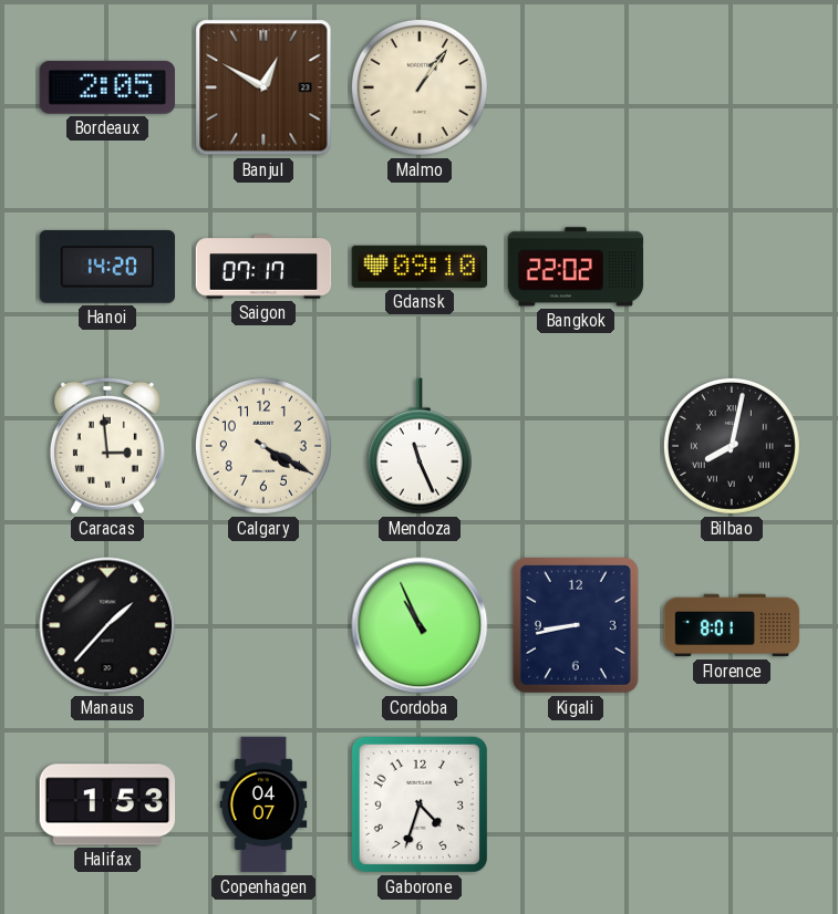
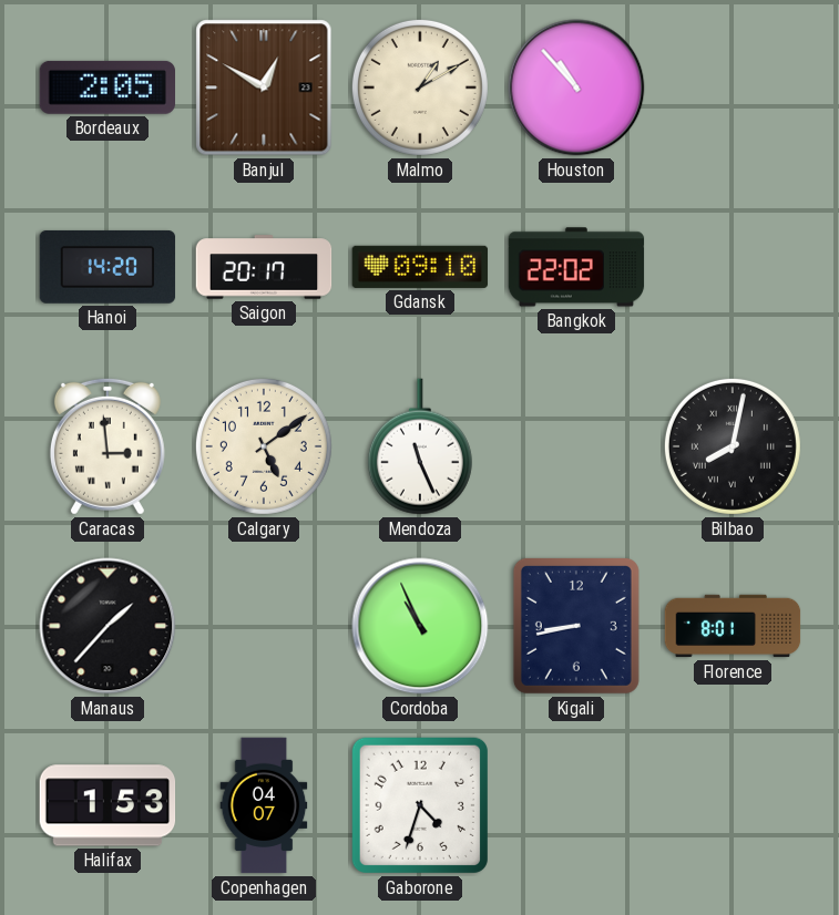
Malmo: 1:06 -> 1:10
Houston: none -> 10:53
Saigon: 07:17 -> 20:17
Calgary: 4:20 -> 5:09
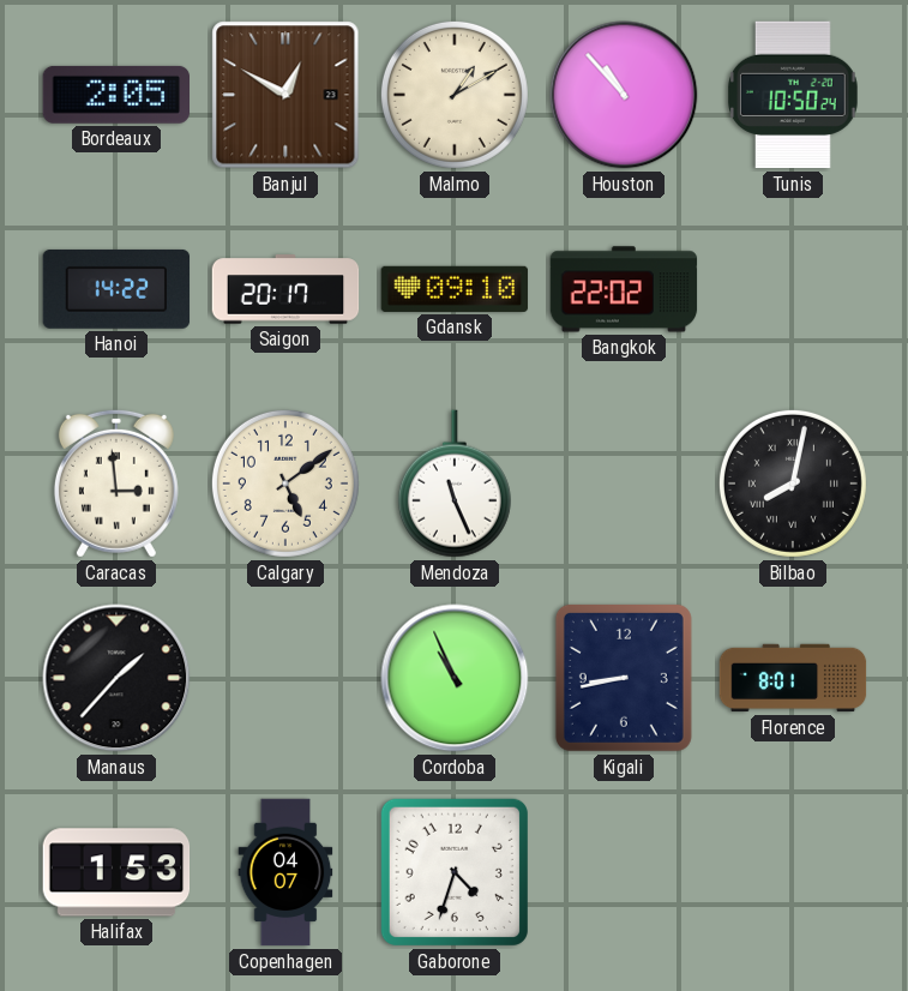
Tunis: none -> 10:50
Hanoi: 14:20 -> 14:22
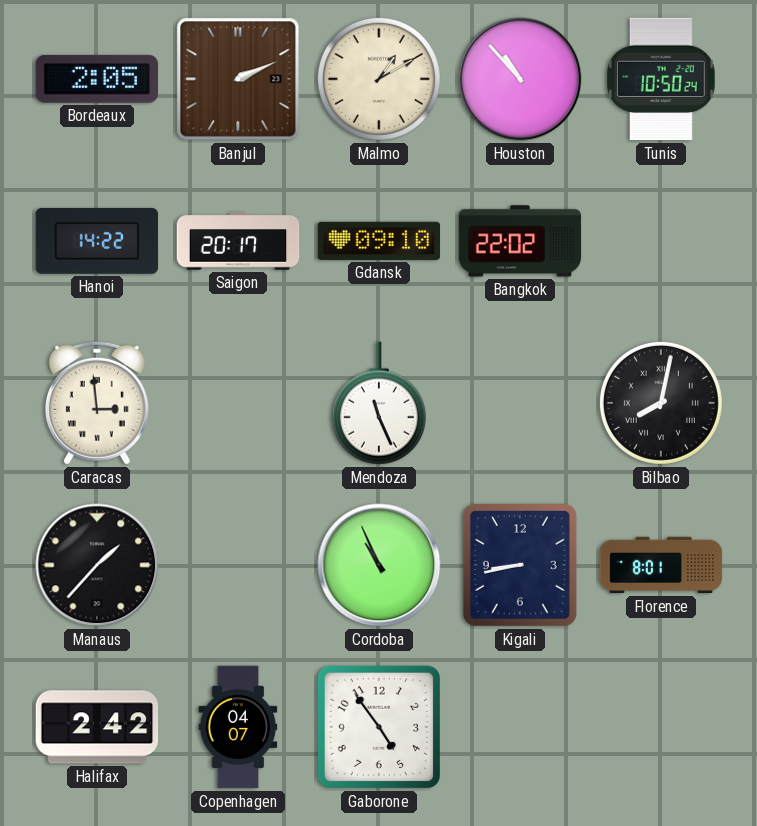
Banjul: 12:50 -> 2:11
Calgary: 5:09 -> none
Halifax: 1:53 -> 2:42
Gaborone: 4:33 -> 4:54
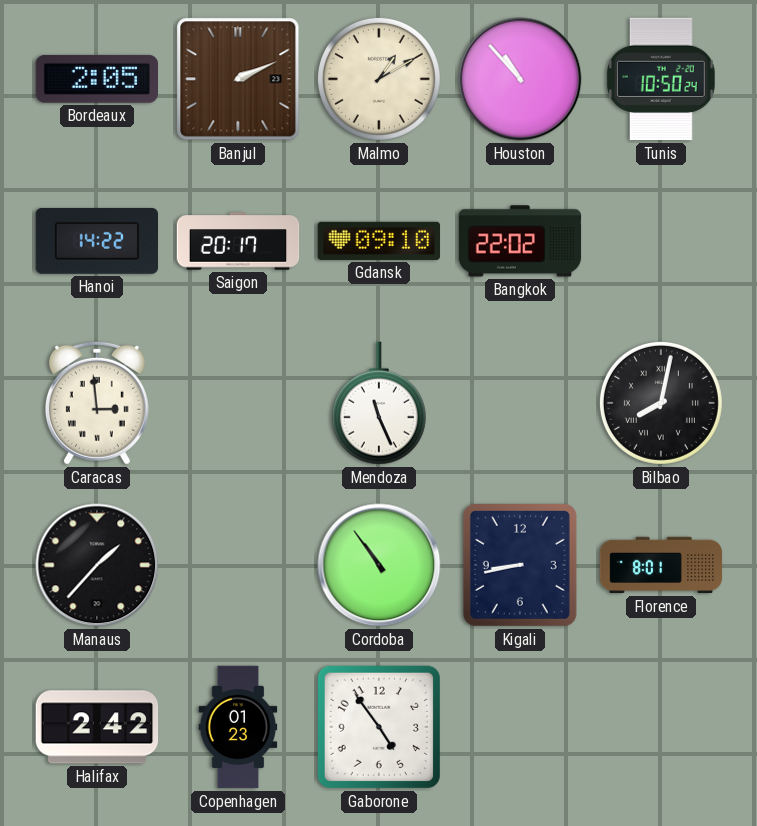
Cordoba: 10:56 -> 10:54
Copenhagen: 04:07 -> 01:23
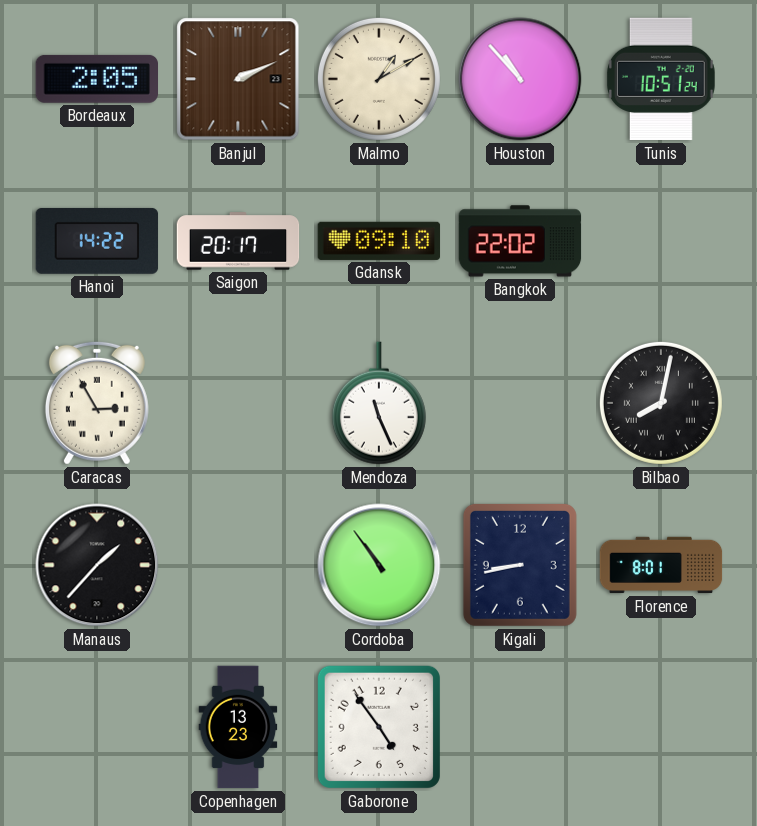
Tunis: 10:50 -> 10:51
Caracas: 2:59 -> 2:55
Halifax: 2:42 -> none
Copenhagen: 01:23 -> 13:23
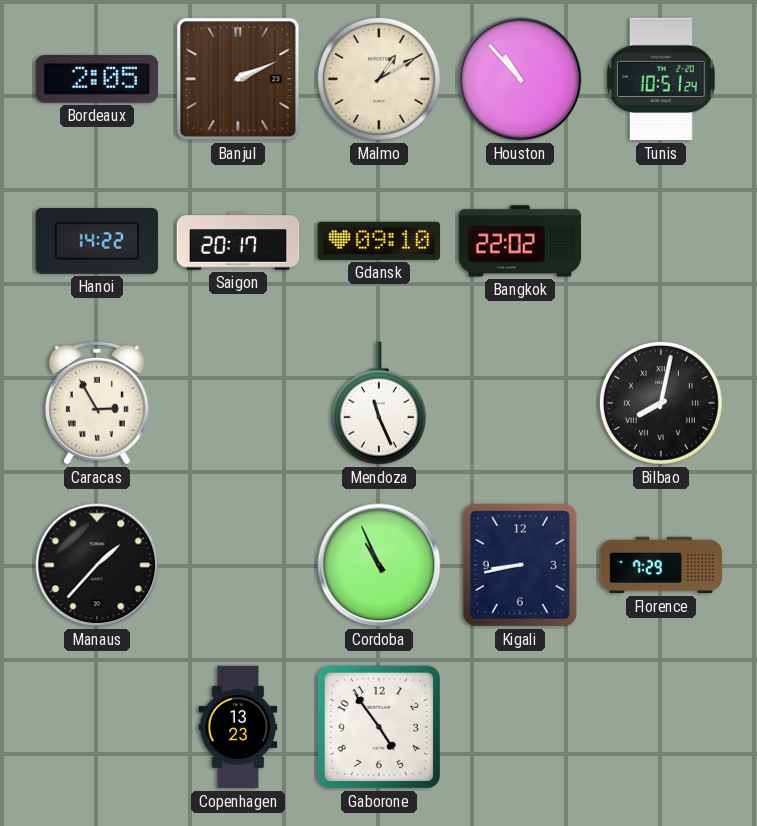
Cordoba: 10:54 -> 10:56
Florence: 8:01 -> 7:29
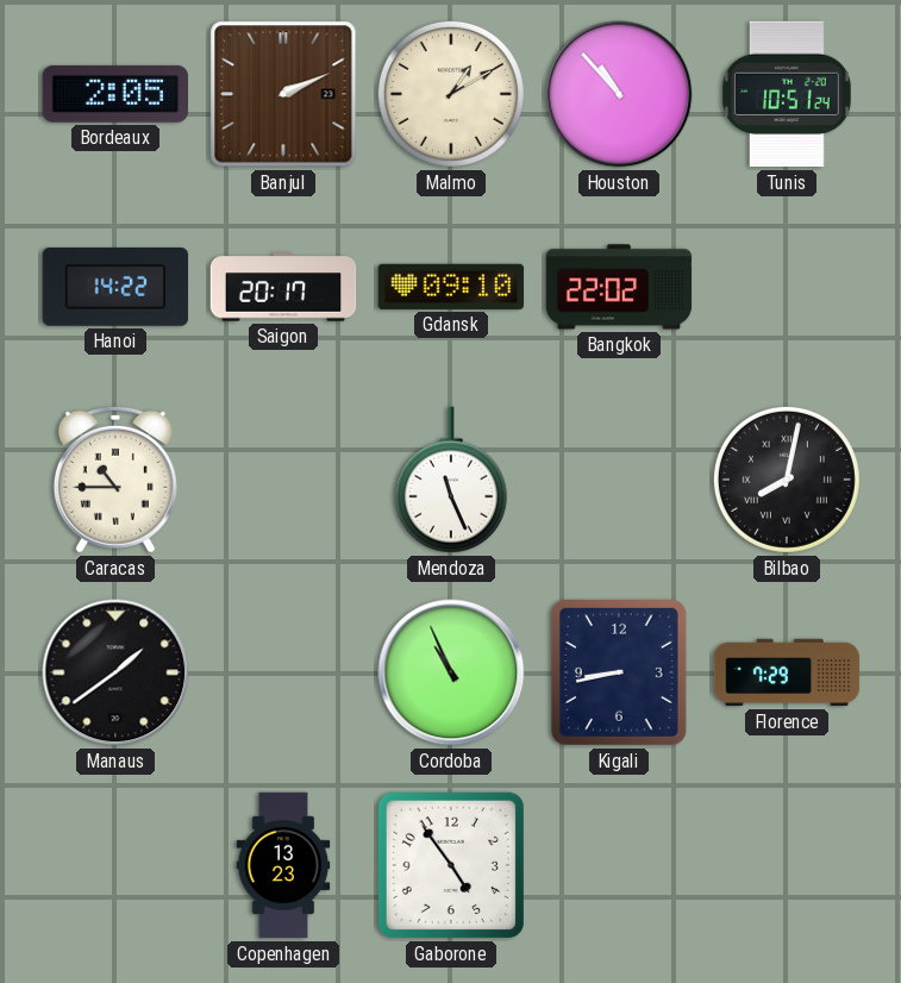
Caracas: 2:55 -> 10:45
Manaus: 1:37 -> 1:39
